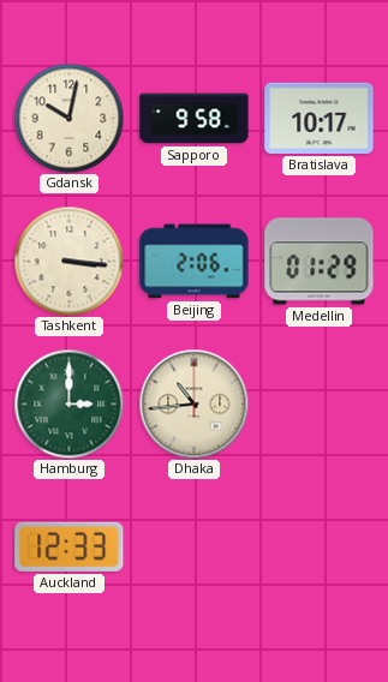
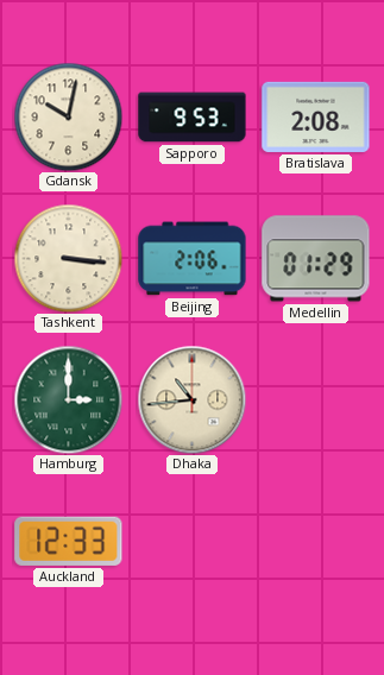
Sapporo: 9:58 -> 9:53
Bratislava: 10:17 -> 2:08
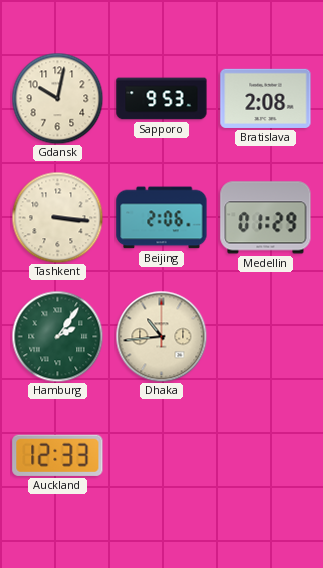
Hamburg: 3:00 -> 2:06
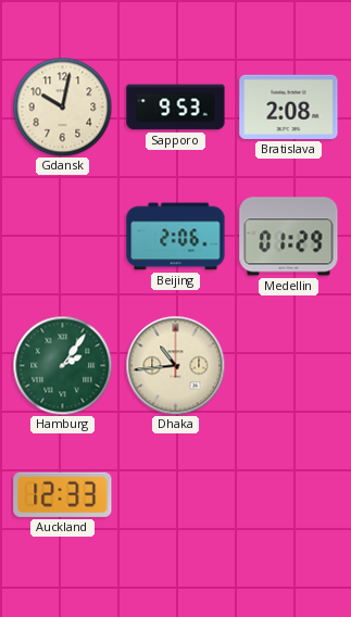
Tashkent: 3:16 -> none
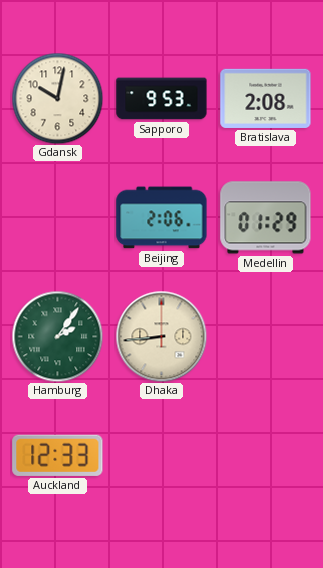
Dhaka: 10:44 -> 8:44
